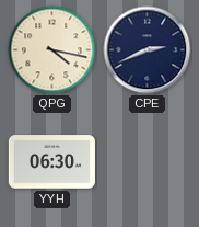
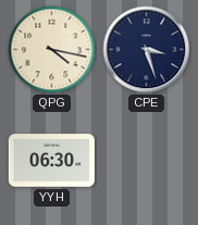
CPE: 2:41 -> 3:27
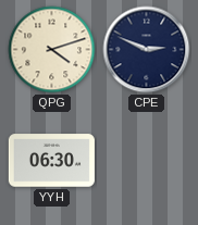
QPG: 4:17 -> 4:12
CPE: 3:27 -> 2:49
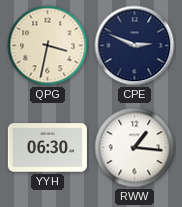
QPG: 4:12 -> 3:32
RWW: none -> 1:16
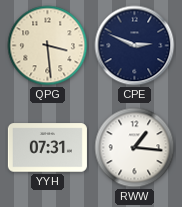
QPG: 3:32 -> 3:29
YYH: 06:30 -> 07:31
